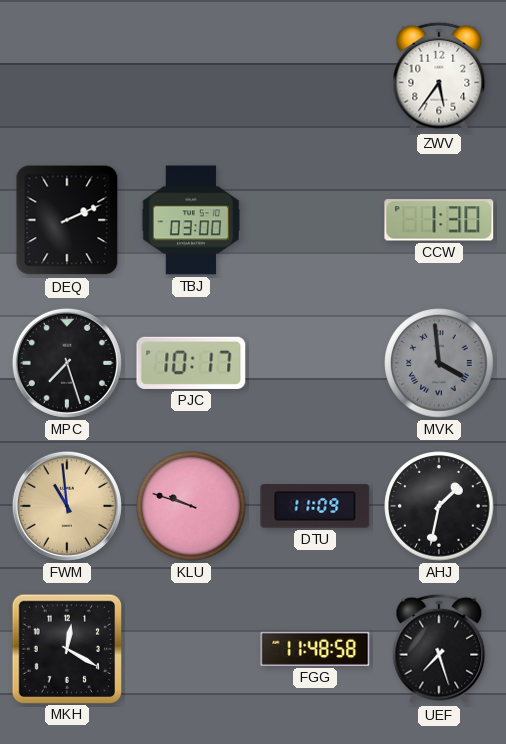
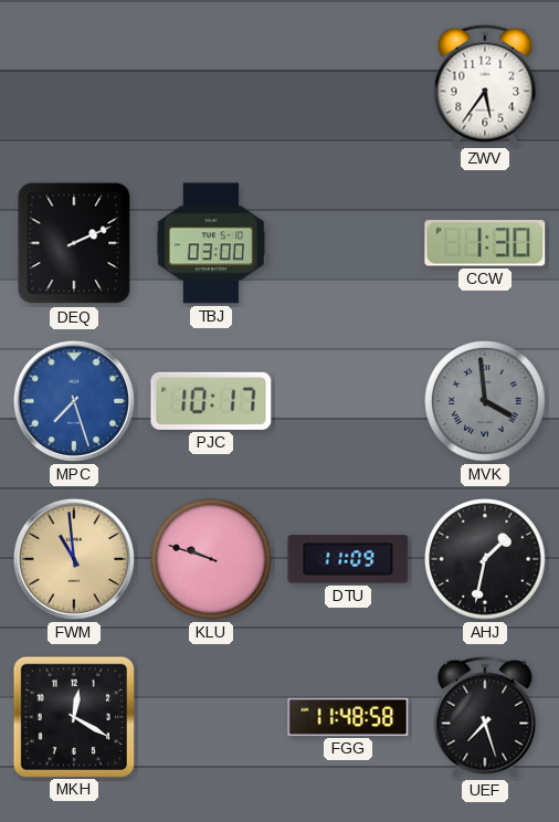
MPC dial: black -> blue
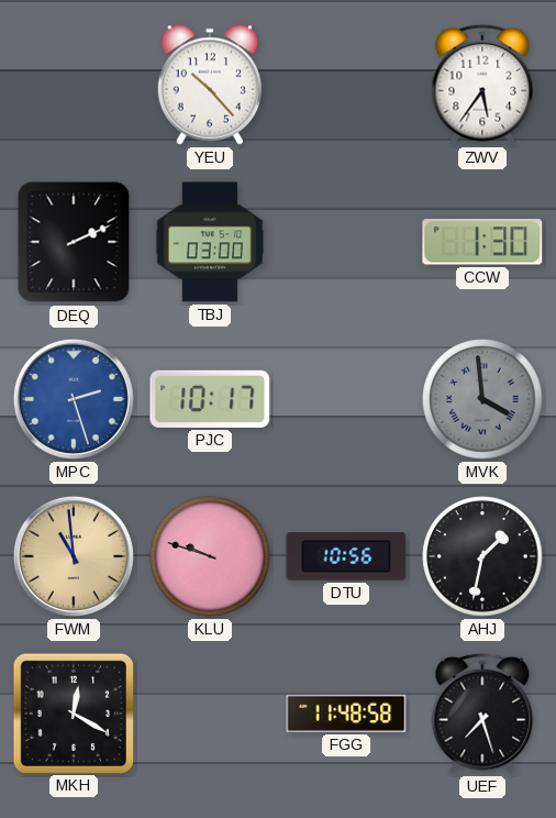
YEU: none -> 10:23
MPC: 7:27 -> 2:27
DTU: 11:09 -> 10:56
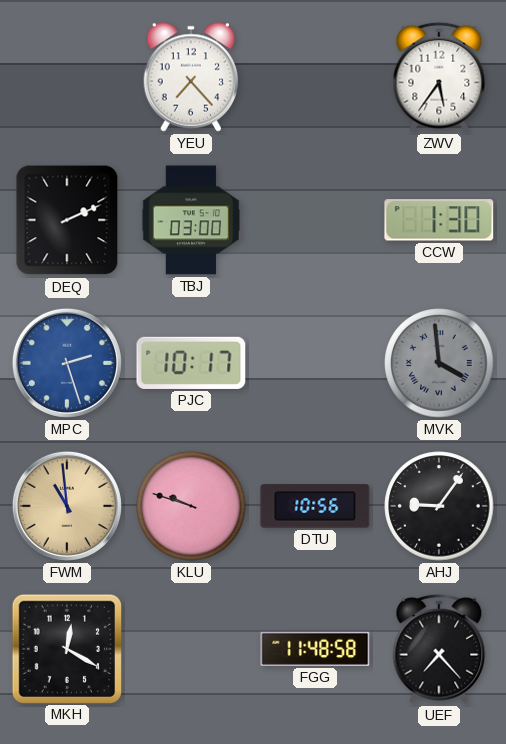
YEU: 10:23 -> 7:23
AHJ: 1:32 -> 9:06
UEF: 7:27 -> 7:23
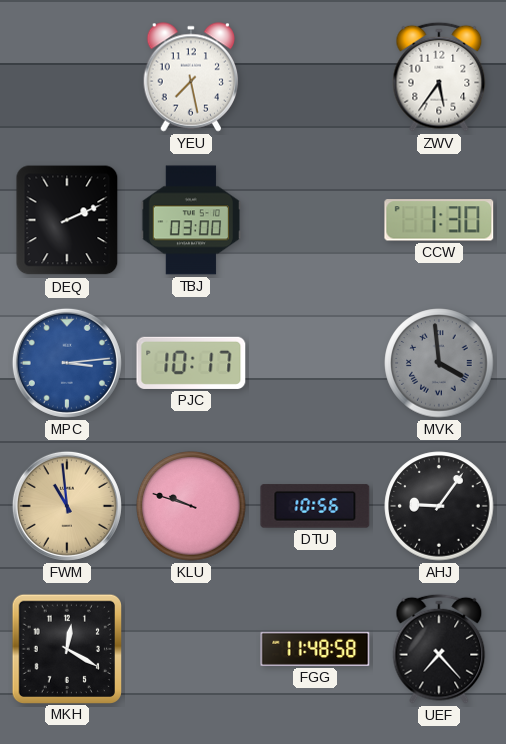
YEU: 7:23 -> 7:28
MPC: 2:27 -> 3:14
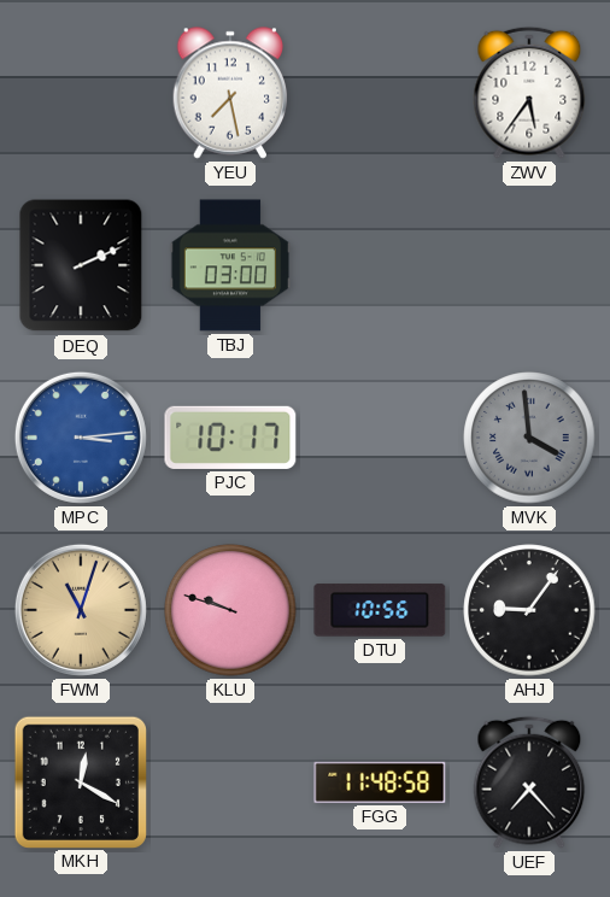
CCW: 1:30 -> none
FWM: 10:59 -> 11:03
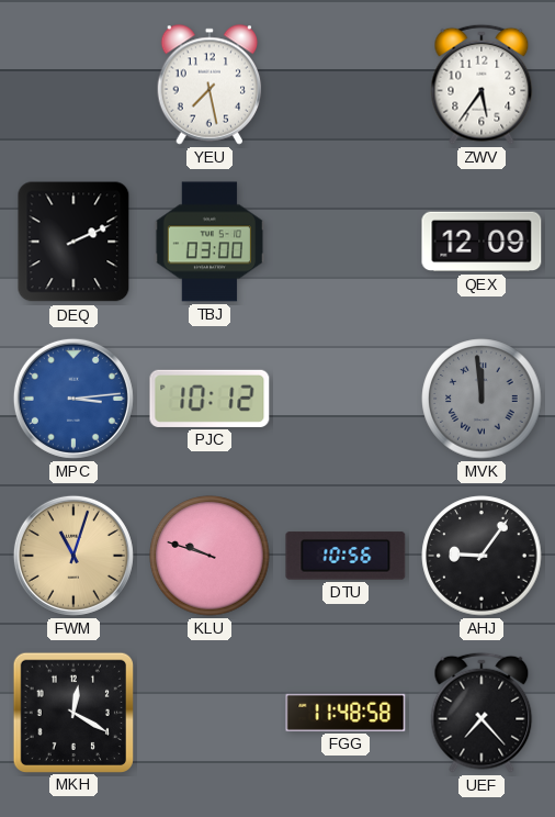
QEX: none -> 12:09
PJC: 10:17 -> 10:12
MVK: 3:59 -> 11:59
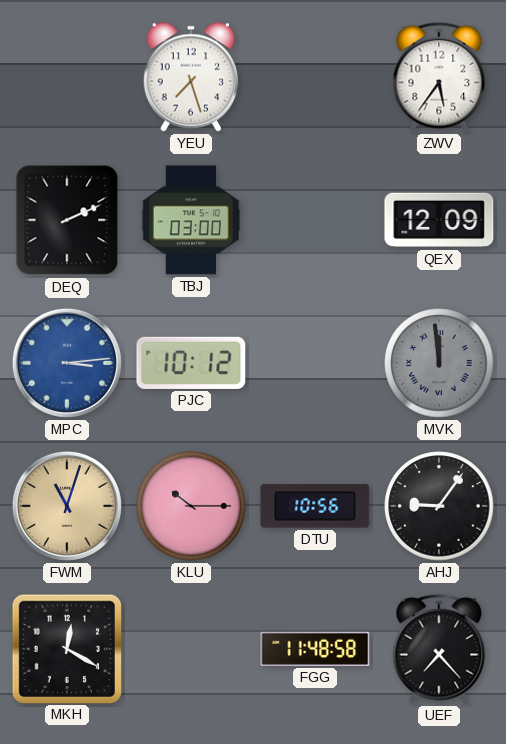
YEU: 7:28 -> 7:27
KLU: 9:48 -> 10:15
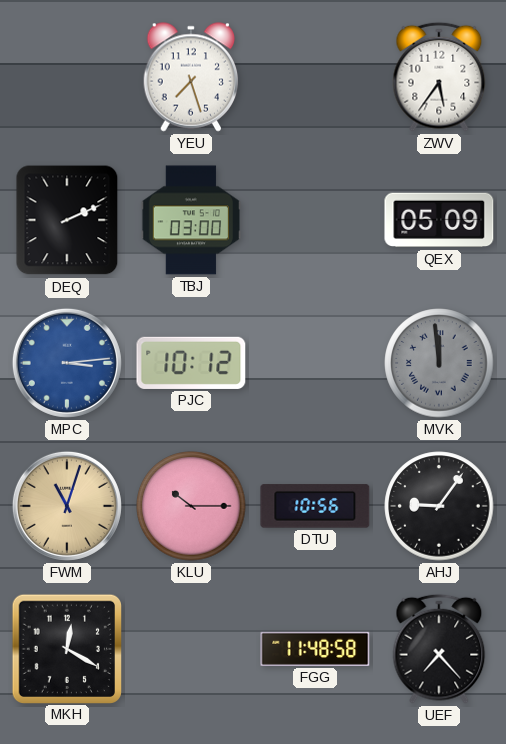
QEX: 12:09 -> 05:09
